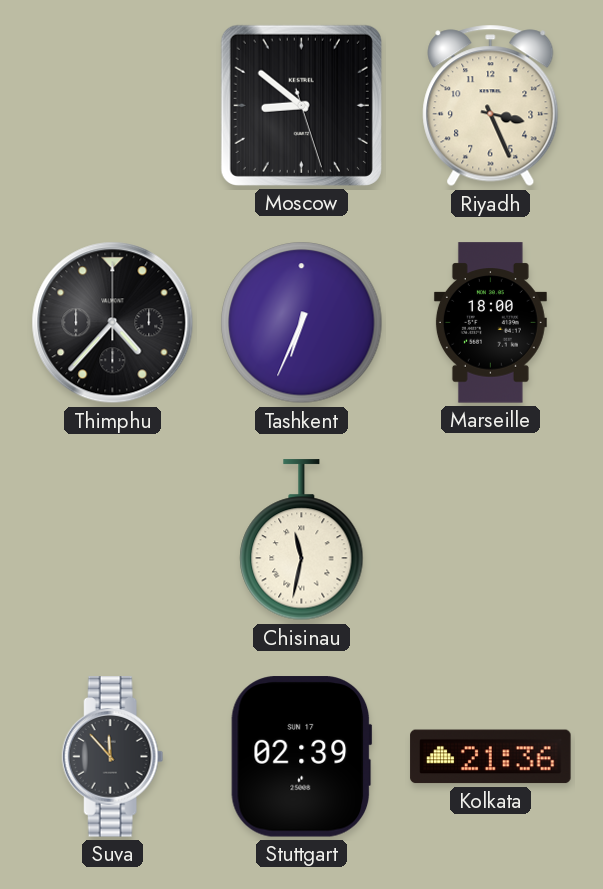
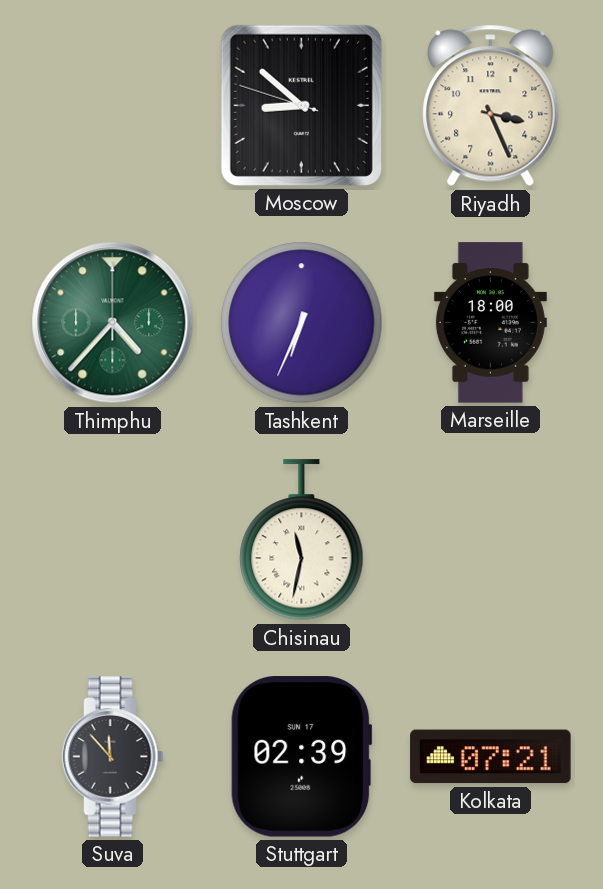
Moscow: 8:51:27 -> 8:51:48
Thimphu dial: black -> green
Kolkata: 21:36 -> 07:21
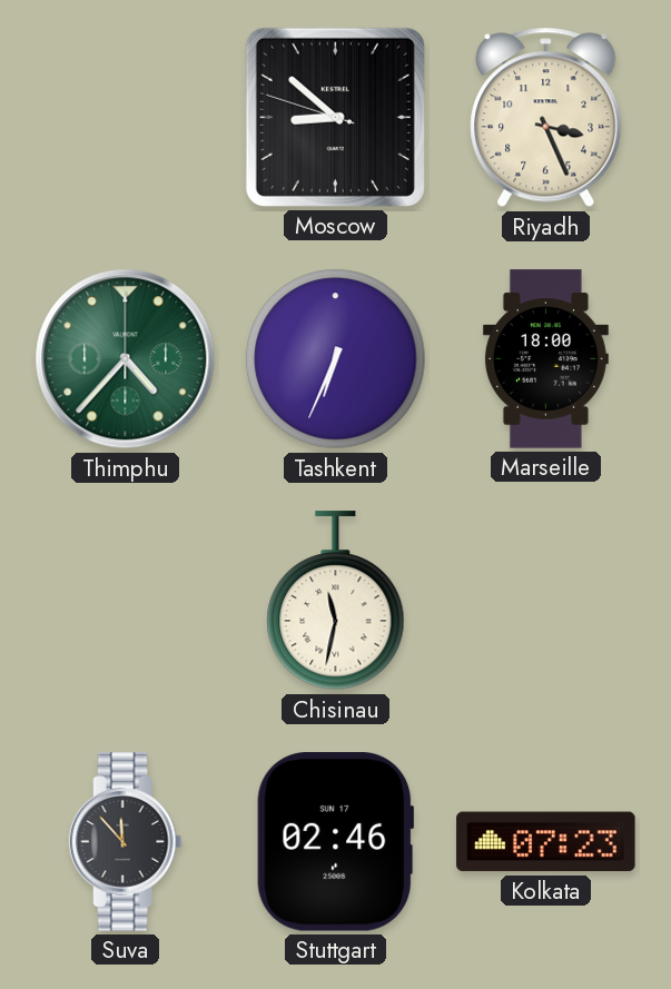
Stuttgart: 02:39 -> 02:46
Kolkata: 07:21 -> 07:23
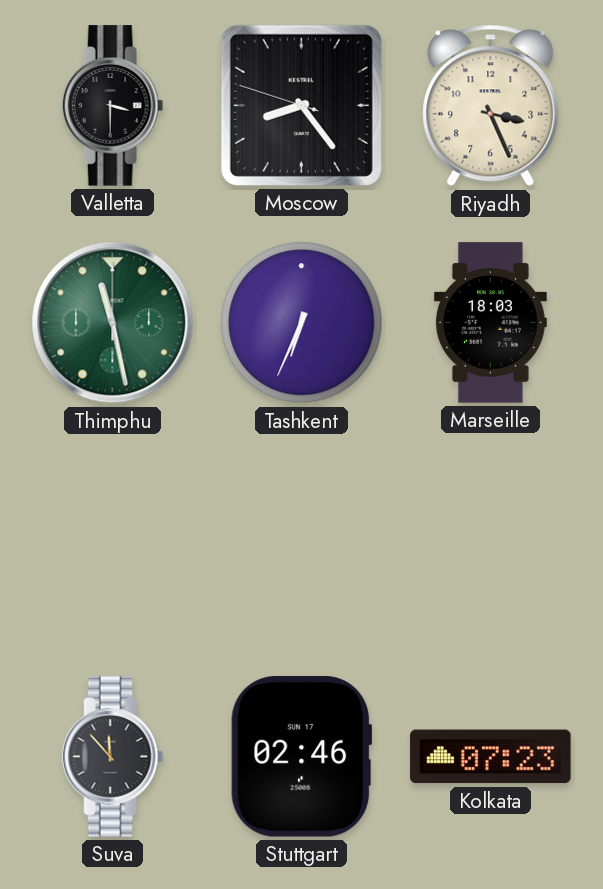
Valletta: none -> 3:30
Moscow: 8:51 -> 8:23
Thimphu: 4:37 -> 11:28
Marseille: 18:00 -> 18:03
Chisinau: 11:32 -> none
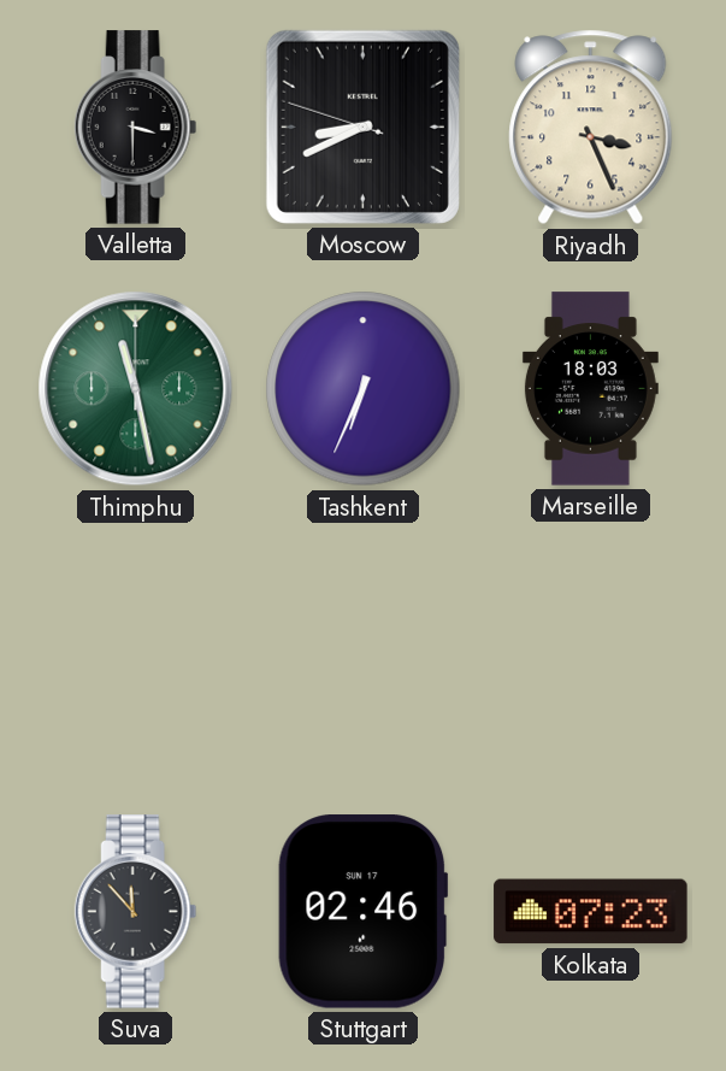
Moscow: 8:23 -> 8:40
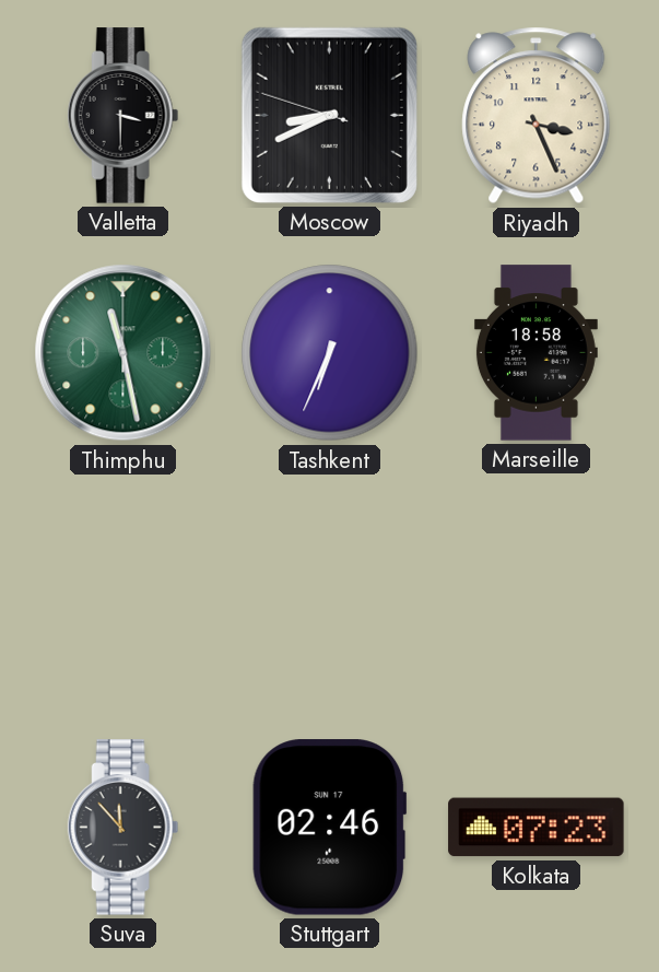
Marseille: 18:03 -> 18:58
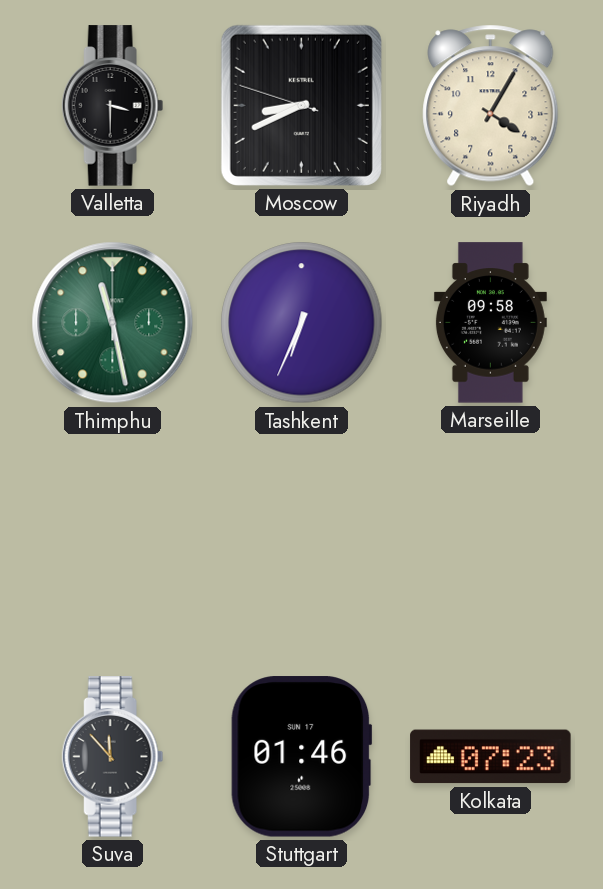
Riyadh: 3:26 -> 4:05
Marseille: 18:58 -> 09:58
Stuttgart: 02:46 -> 01:46
